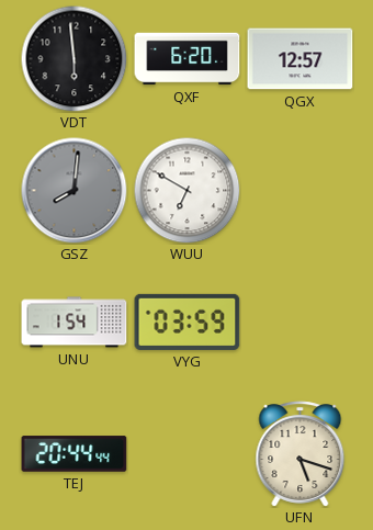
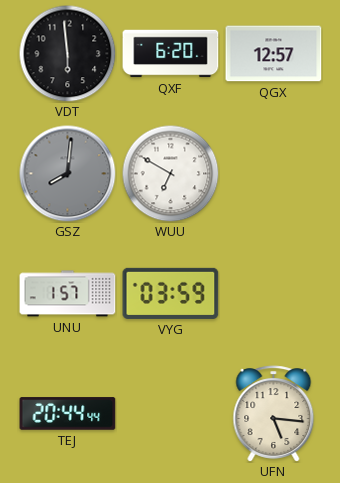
UNU: 1:54 -> 1:57
UFN: 5:18 -> 5:16
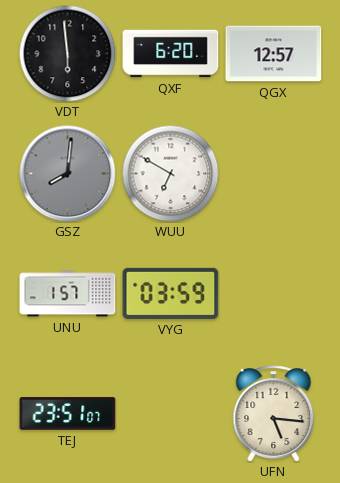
TEJ: 20:44 -> 23:51
